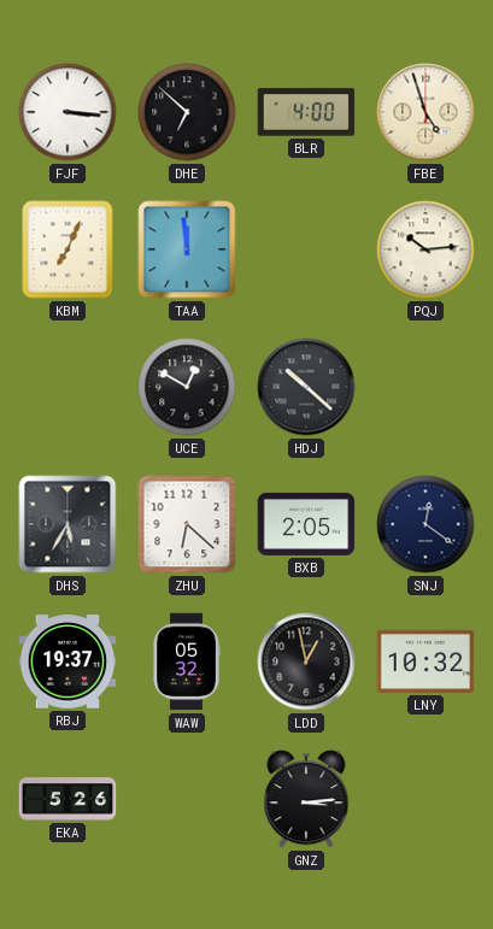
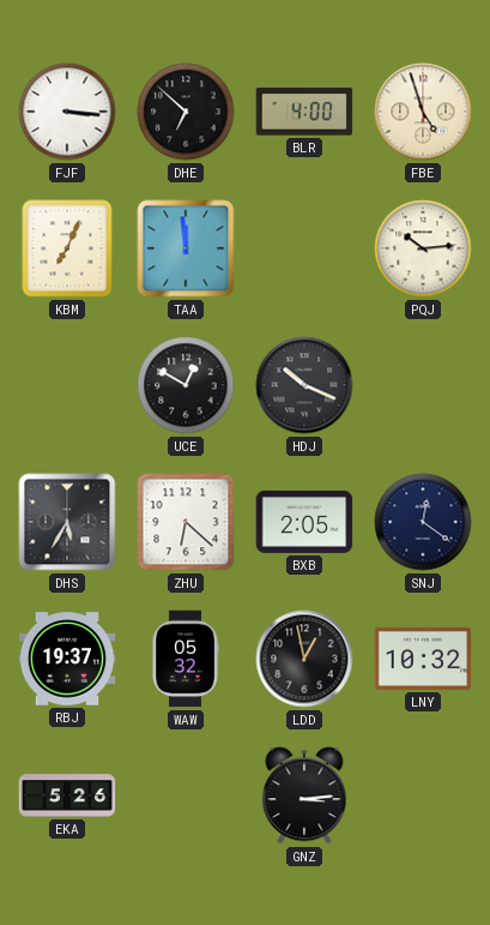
HDJ: 10:22 -> 10:19
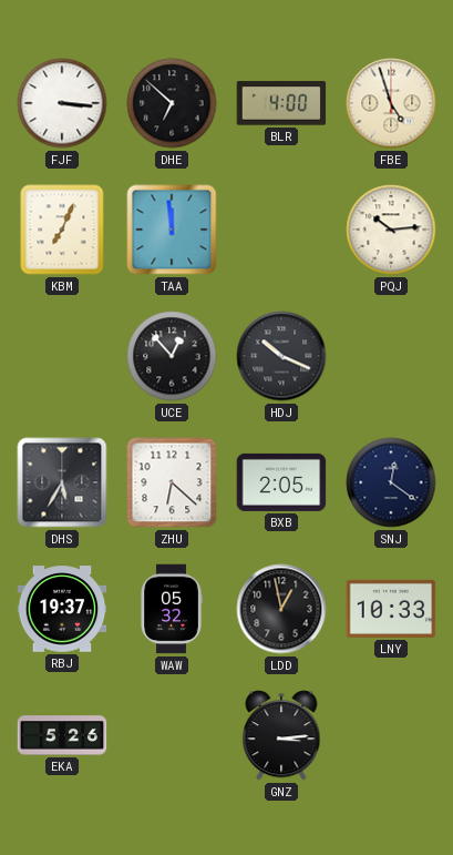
UCE: 12:50 -> 12:53
LNY: 10:32 -> 10:33
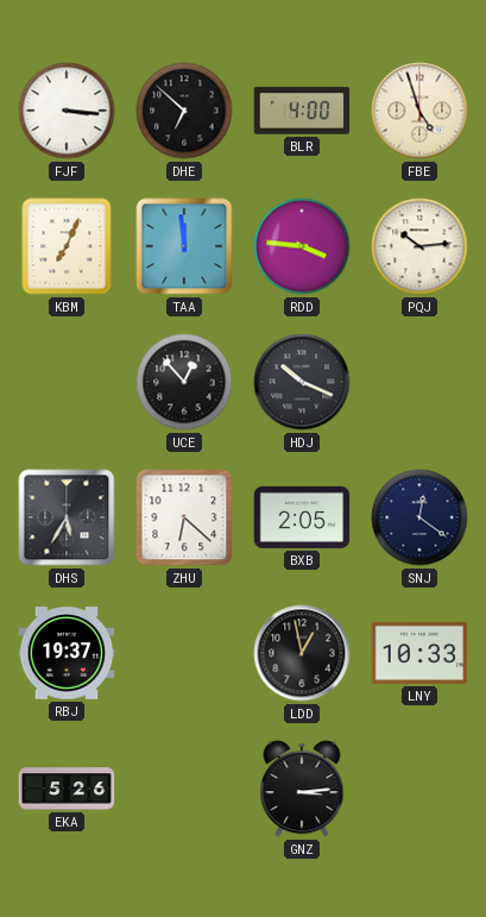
RDD: none -> 3:46
WAW: 05:32 -> none
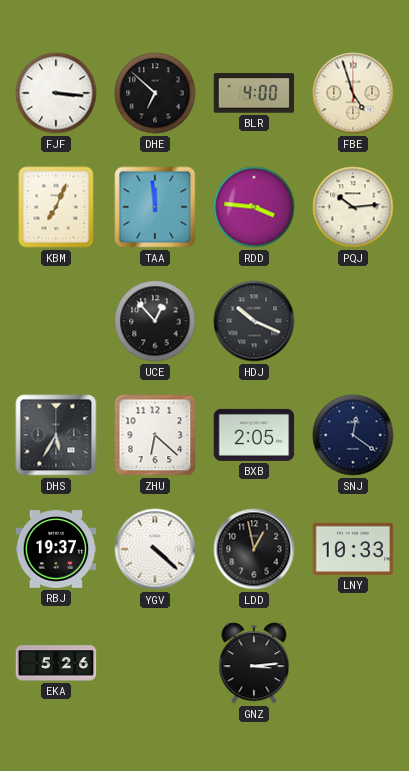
YGV: none -> 4:22
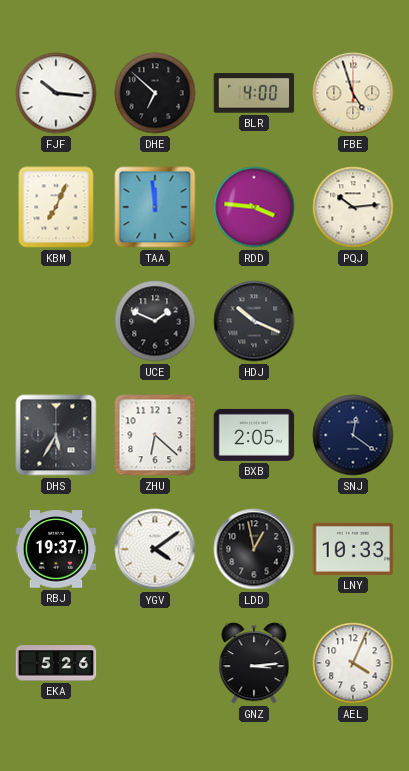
FJF: 3:16 -> 10:16
UCE: 12:53 -> 1:49
YGV: 4:22 -> 4:09
AEL: none -> 4:04
